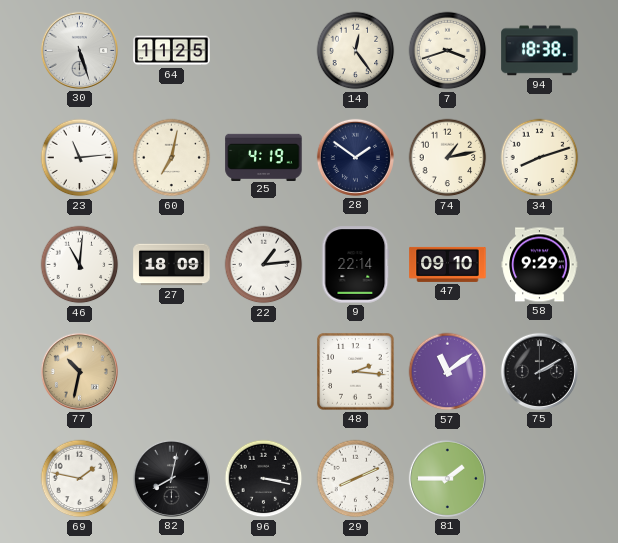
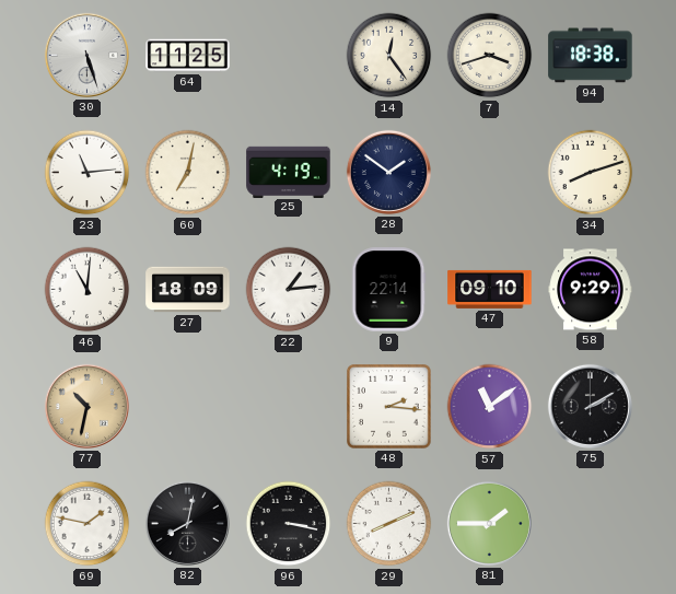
74: 1:13 -> none
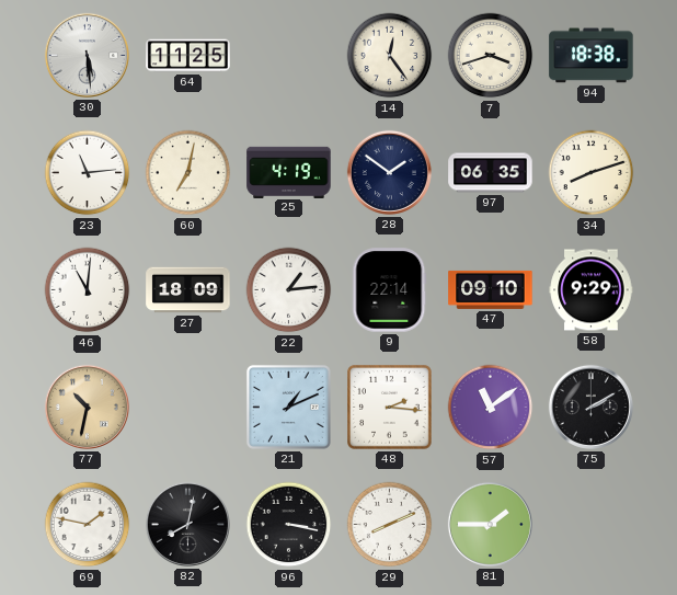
30: 5:27 -> 5:29
97: none -> 06:35
21: none -> 1:11
